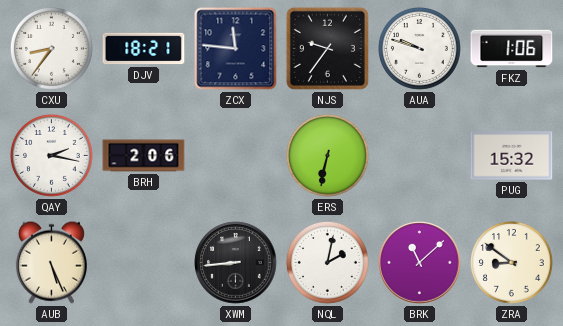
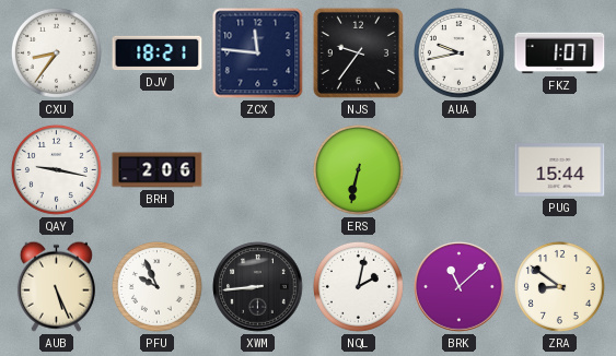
AUA: 9:48 -> 9:43
FKZ: 1:06 -> 1:07
QAY: 2:17 -> 9:17
PUG: 15:32 -> 15:44
PFU: none -> 9:56
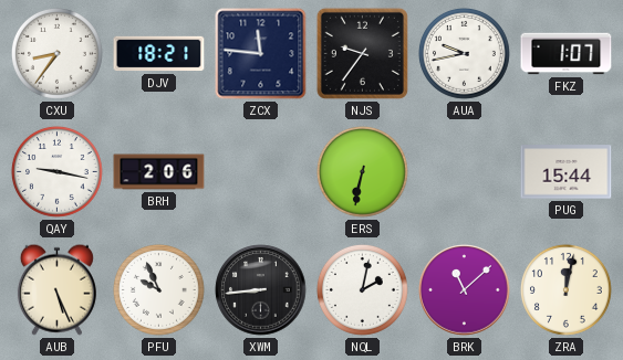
ZRA: 8:51 -> 12:02
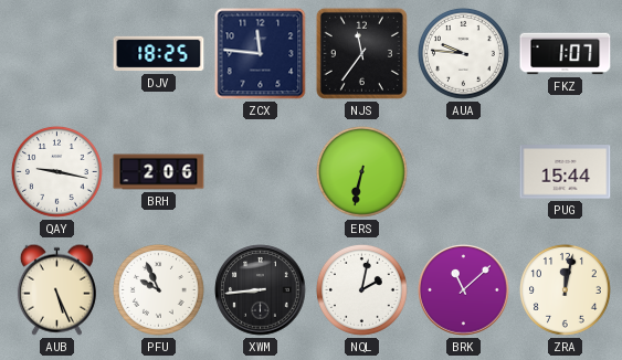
CXU: 8:36 -> none
DJV: 18:21 -> 18:25
NJS: 9:36 -> 11:36
AUA: 9:43 -> 9:46
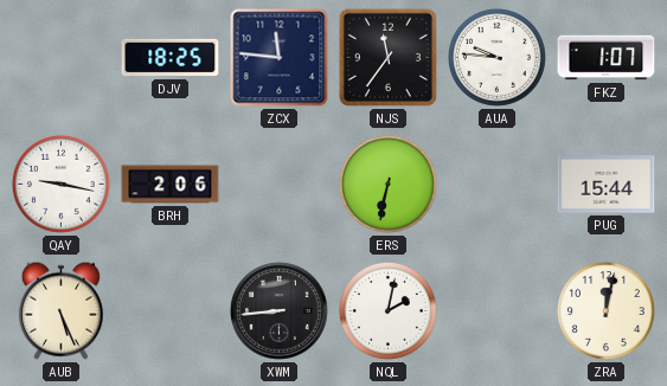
PFU: 9:56 -> none
BRK: 11:08 -> none
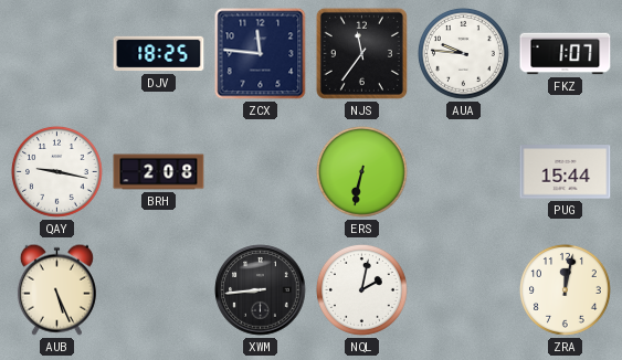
BRH: 2:06 -> 2:08
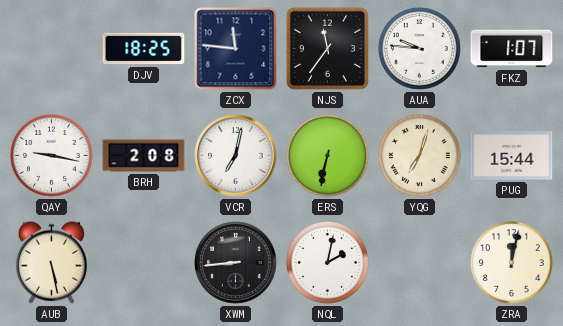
VCR: none -> 7:02
YQG: none -> 7:03
AUB: 5:26 -> 5:28
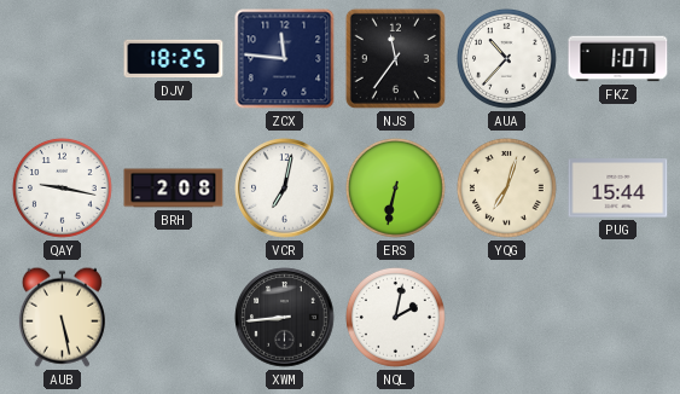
AUA: 9:46 -> 10:37
ZRA: 12:02 -> none
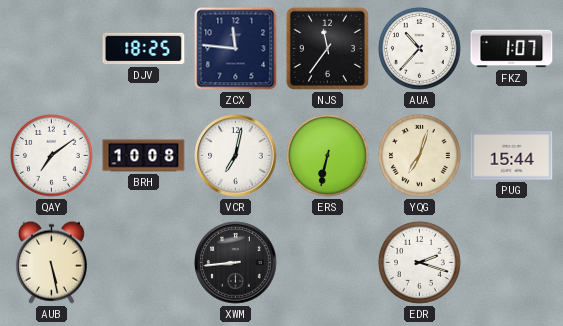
QAY: 9:17 -> 7:09
BRH: 2:08 -> 10:08
NQL: 2:02 -> none
EDR: none -> 2:18
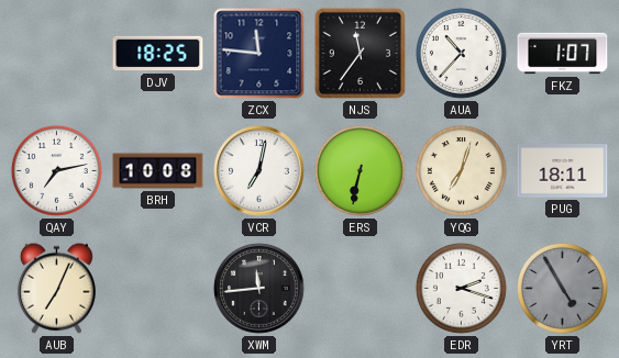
QAY: 7:09 -> 7:13
PUG: 15:44 -> 18:11
AUB: 5:28 -> 7:04
XWM: 8:44 -> 11:44
YRT: none -> 4:55
